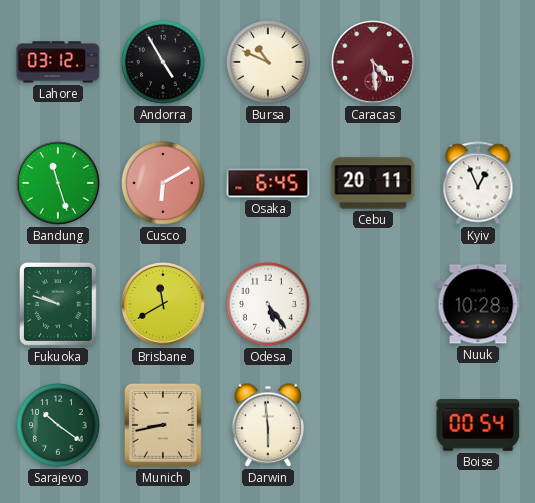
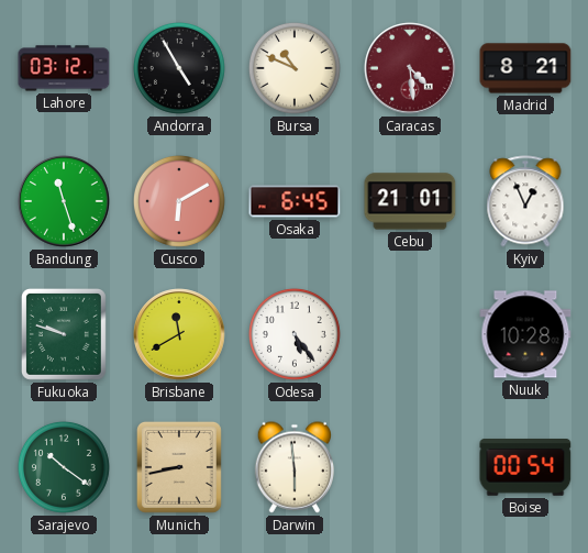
Madrid: none -> 8:21
Cebu: 20:11 -> 21:01
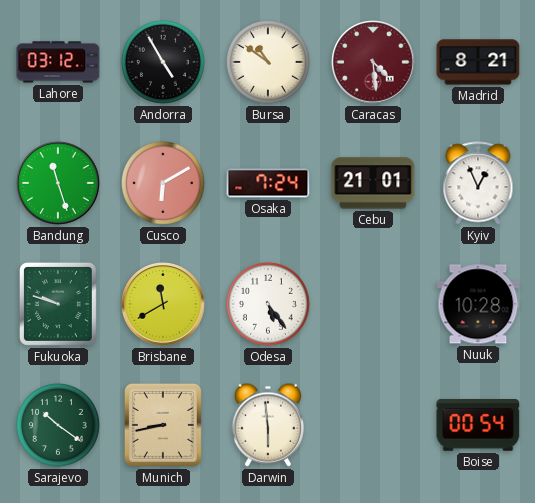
Bursa: 10:49 -> 10:51
Osaka: 6:45 -> 7:24
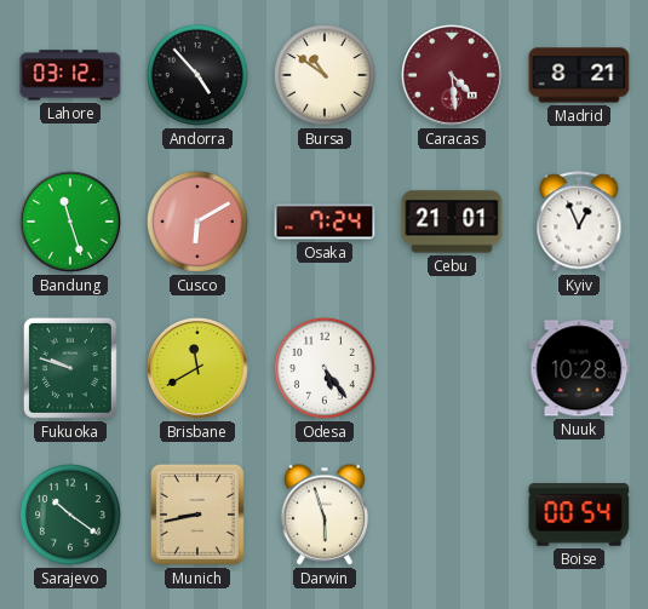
Andorra: 4:55 -> 4:53
Darwin: 5:59 -> 5:57
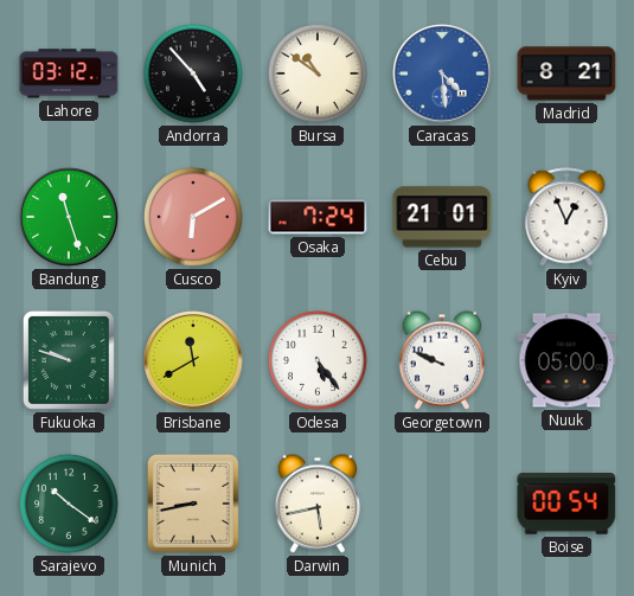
Caracas dial: burgundy -> blue
Georgetown: none -> 9:49
Nuuk: 10:28 -> 05:00
Darwin: 5:57 -> 5:43
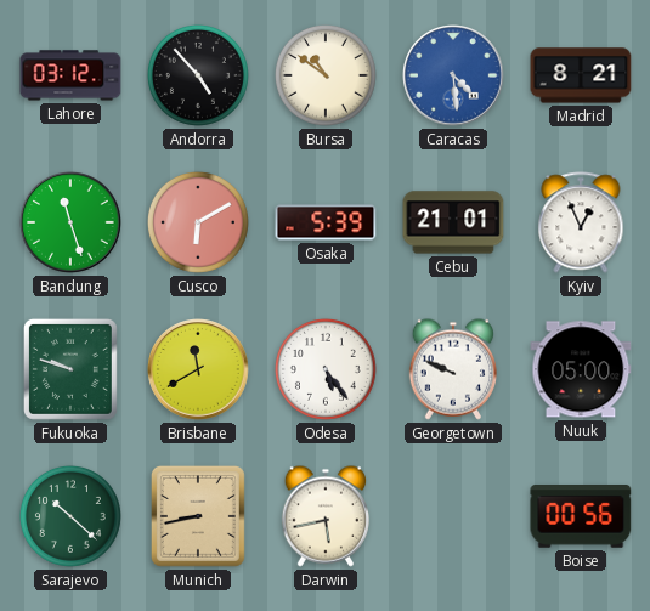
Osaka: 7:24 -> 5:39
Sarajevo: 10:21 -> 10:22
Boise: 00:54 -> 00:56
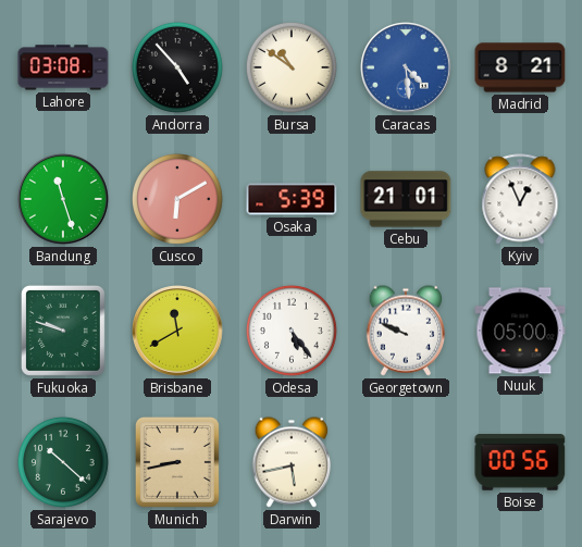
Lahore: 03:12 -> 03:08
